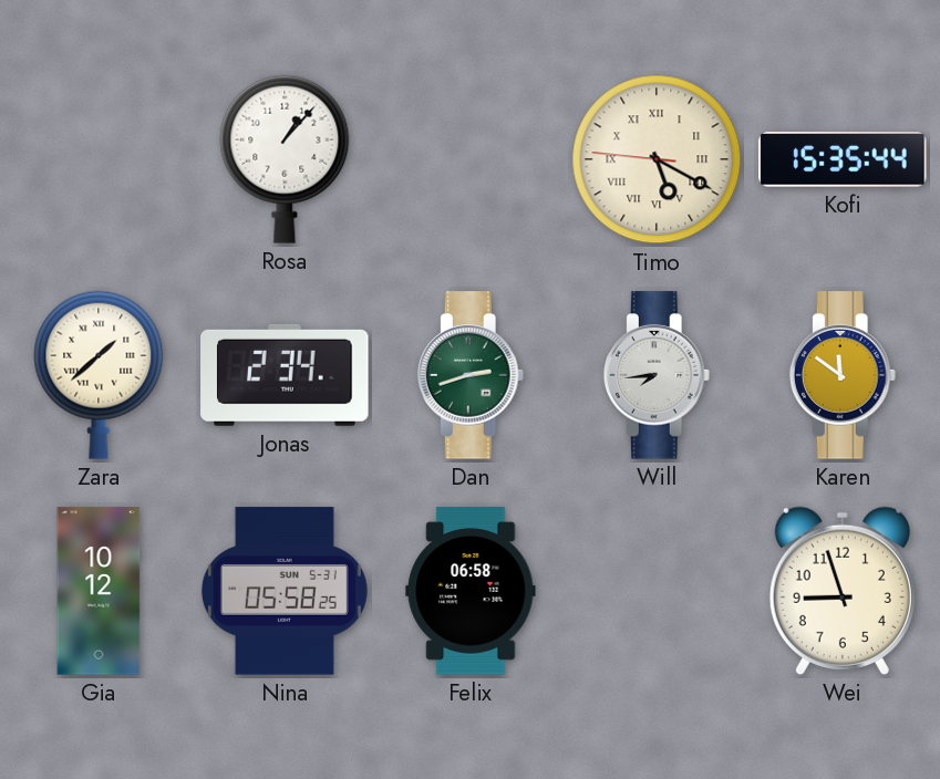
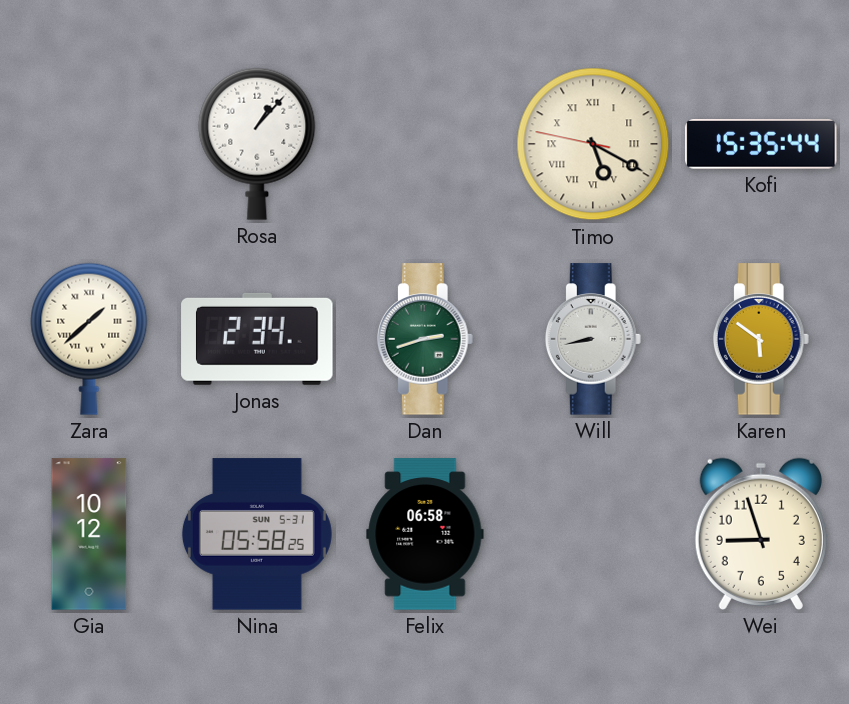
Timo: 5:19:46 -> 5:19:47
Will: 7:44 -> 8:43
Karen: 11:51 -> 5:51
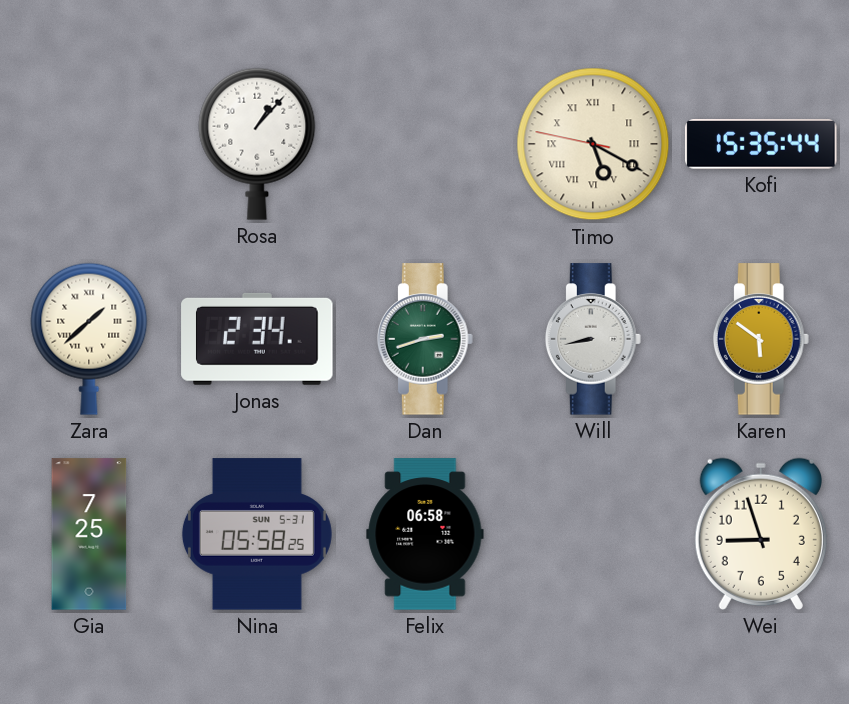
Gia: 10:12 -> 7:25
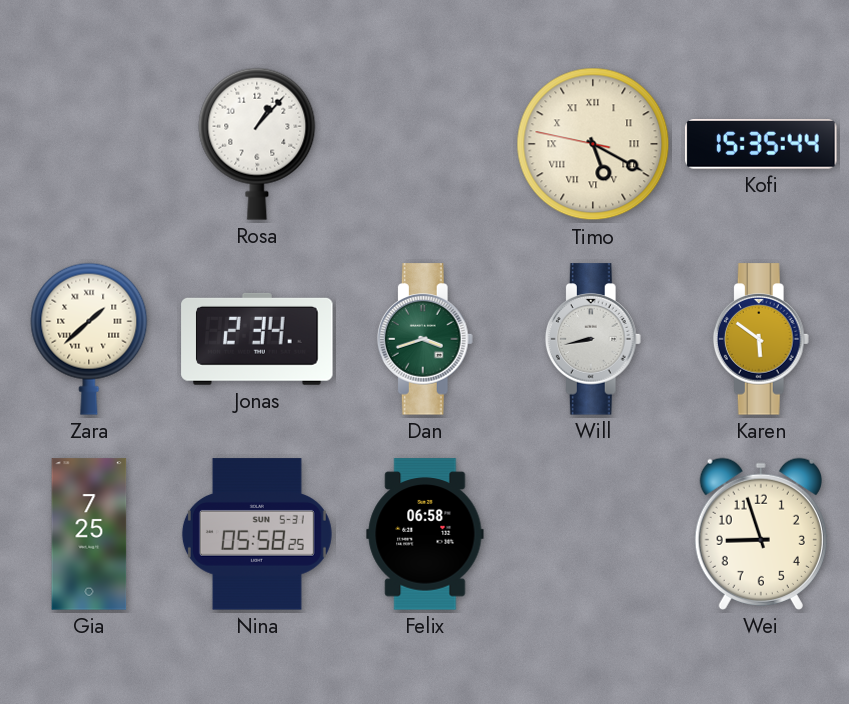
Dan: 2:42 -> 3:42
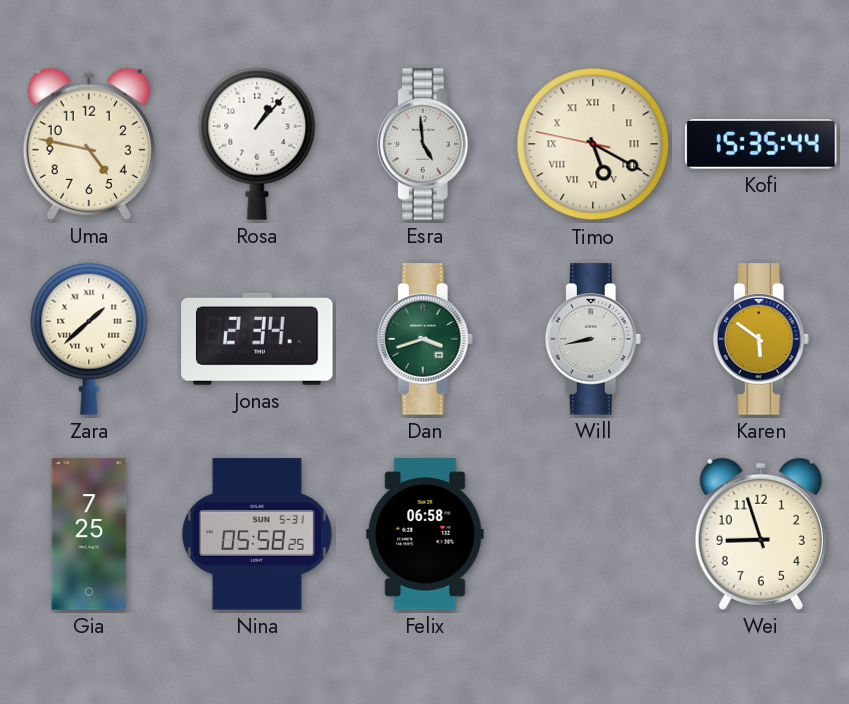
Uma: none -> 4:47
Esra: none -> 4:59
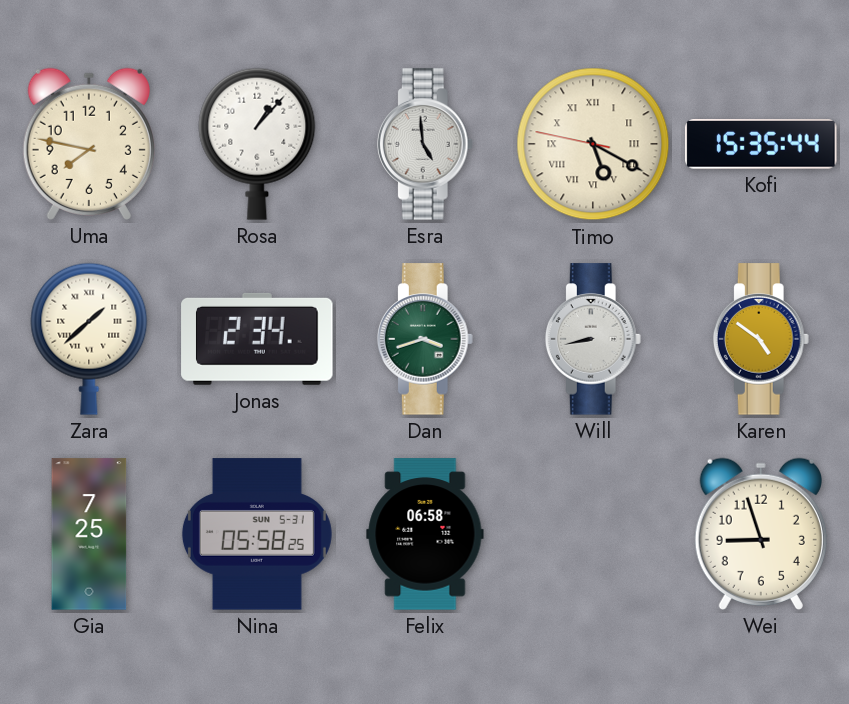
Uma: 4:47 -> 7:47
Karen: 5:51 -> 4:51
